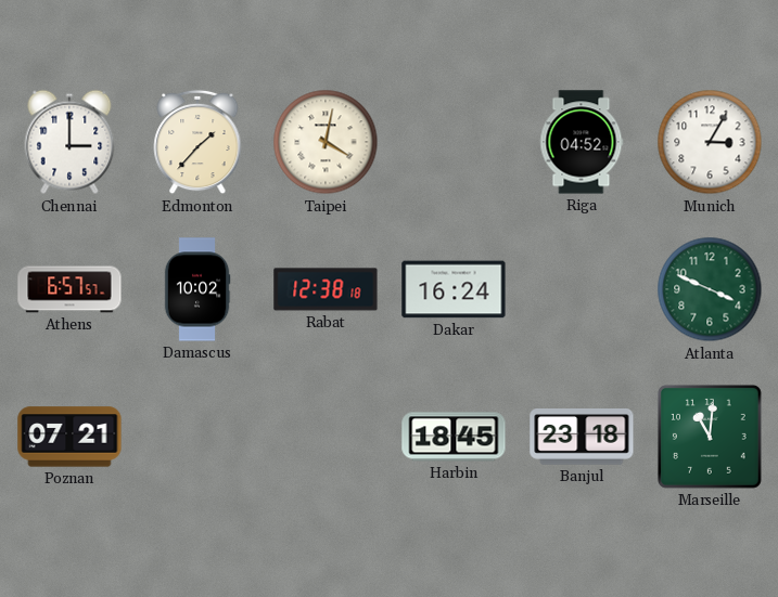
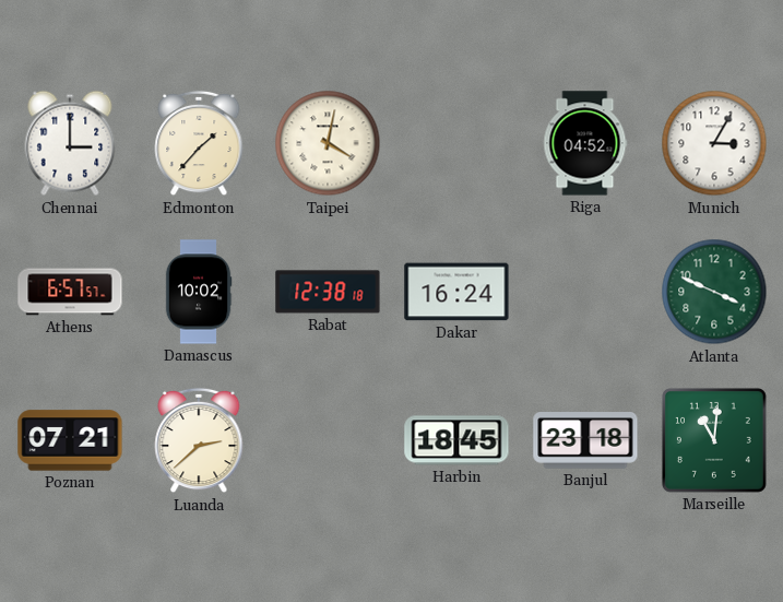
Luanda: none -> 2:38
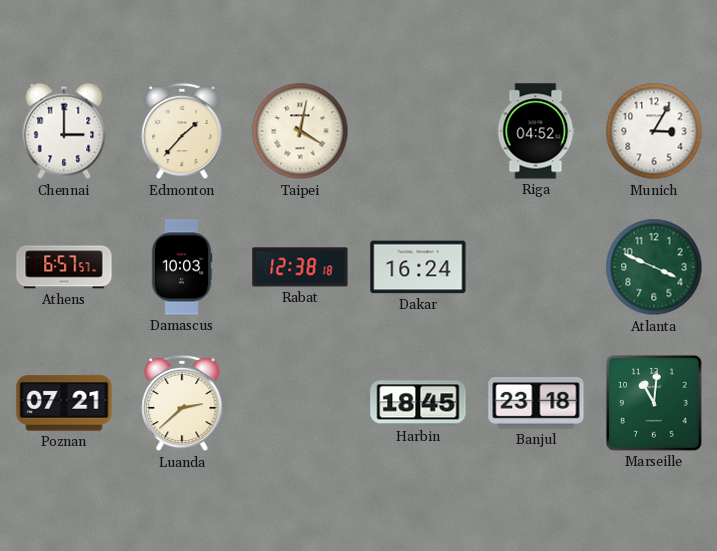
Damascus: 10:02 -> 10:03
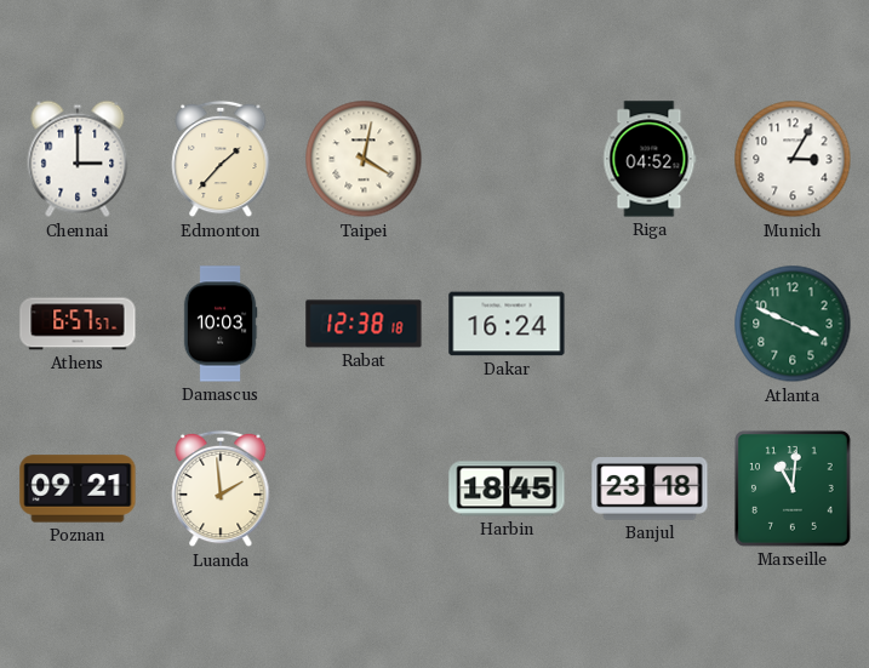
Poznan: 07:21 -> 09:21
Luanda: 2:38 -> 1:59
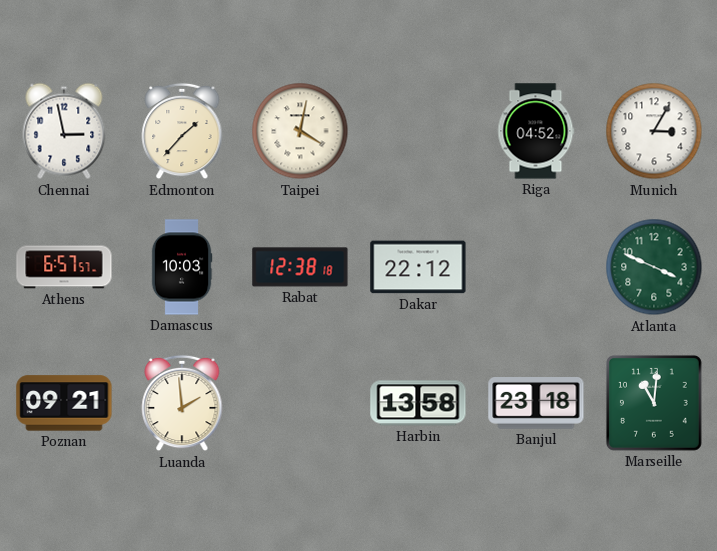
Chennai: 3:00 -> 2:58
Dakar: 16:24 -> 22:12
Harbin: 18:45 -> 13:58
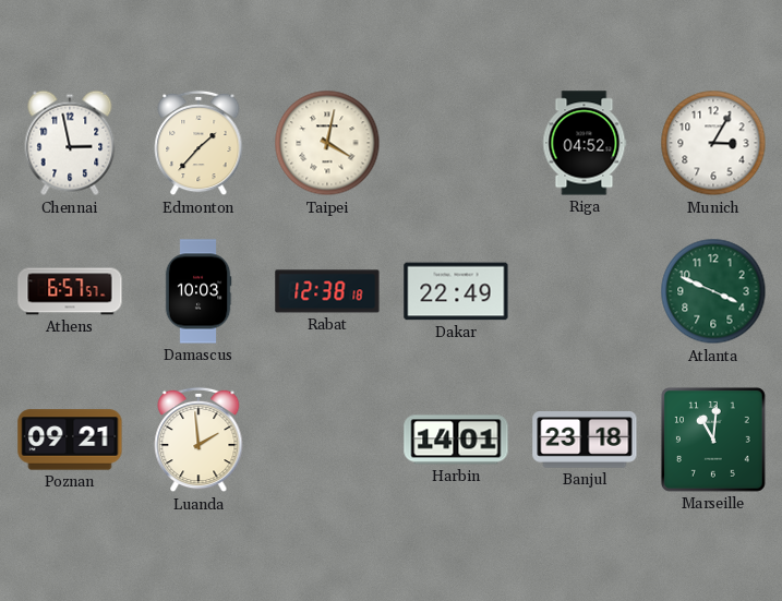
Dakar: 22:12 -> 22:49
Harbin: 13:58 -> 14:01
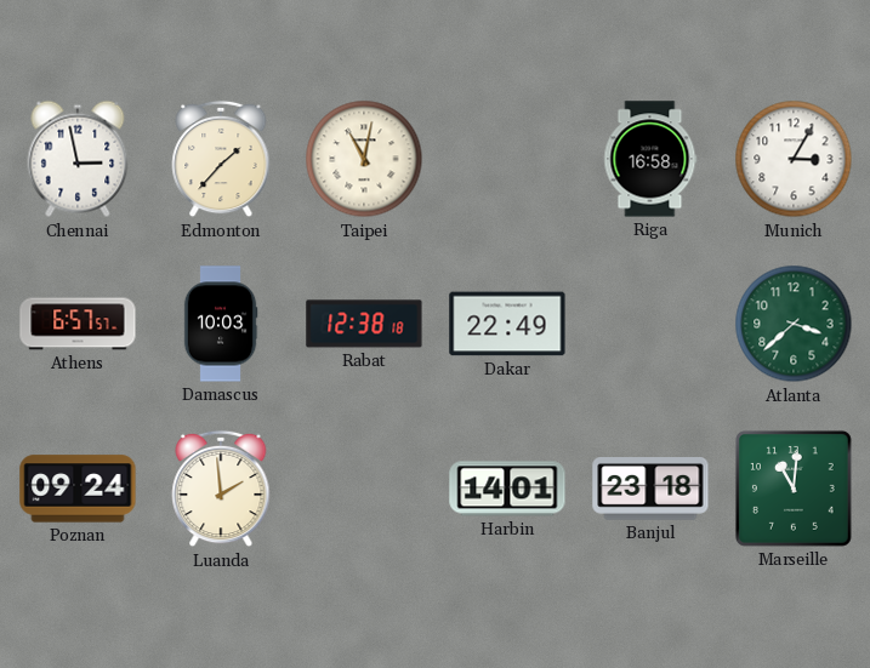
Taipei: 4:02 -> 11:02
Riga: 04:52 -> 16:58
Atlanta: 3:49 -> 3:38
Poznan: 09:21 -> 09:24
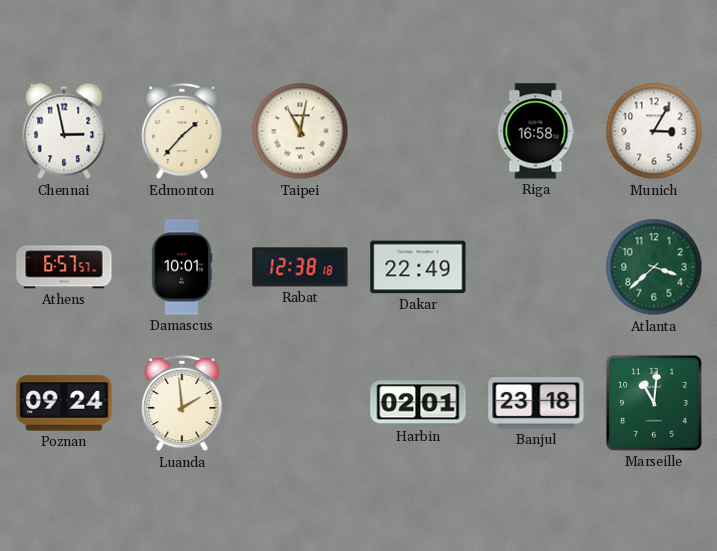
Damascus: 10:03 -> 10:01
Harbin: 14:01 -> 02:01
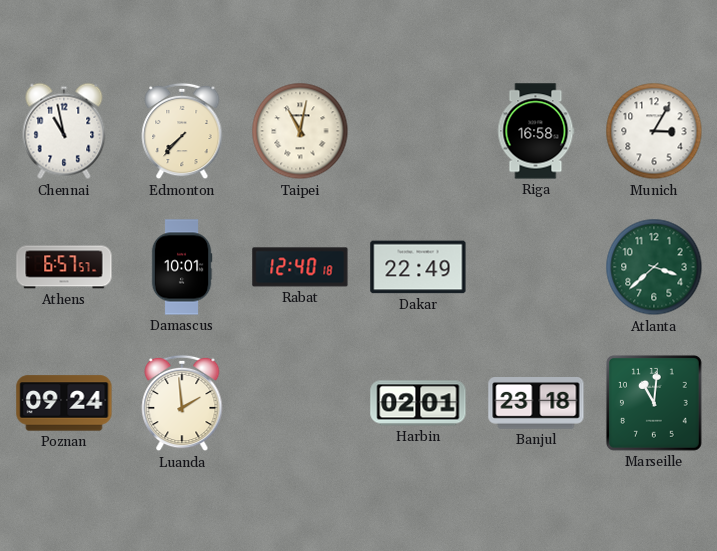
Chennai: 2:58 -> 10:58
Edmonton: 1:37 -> 7:37
Rabat: 12:38 -> 12:40
